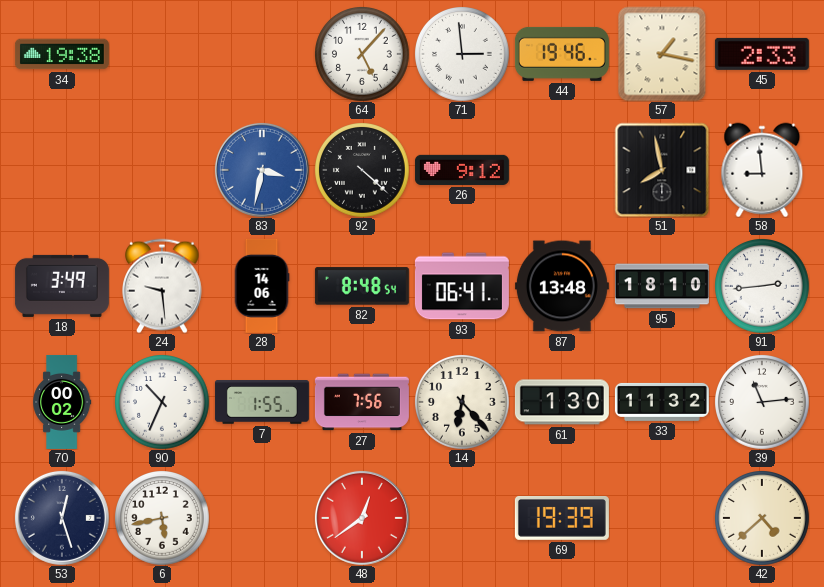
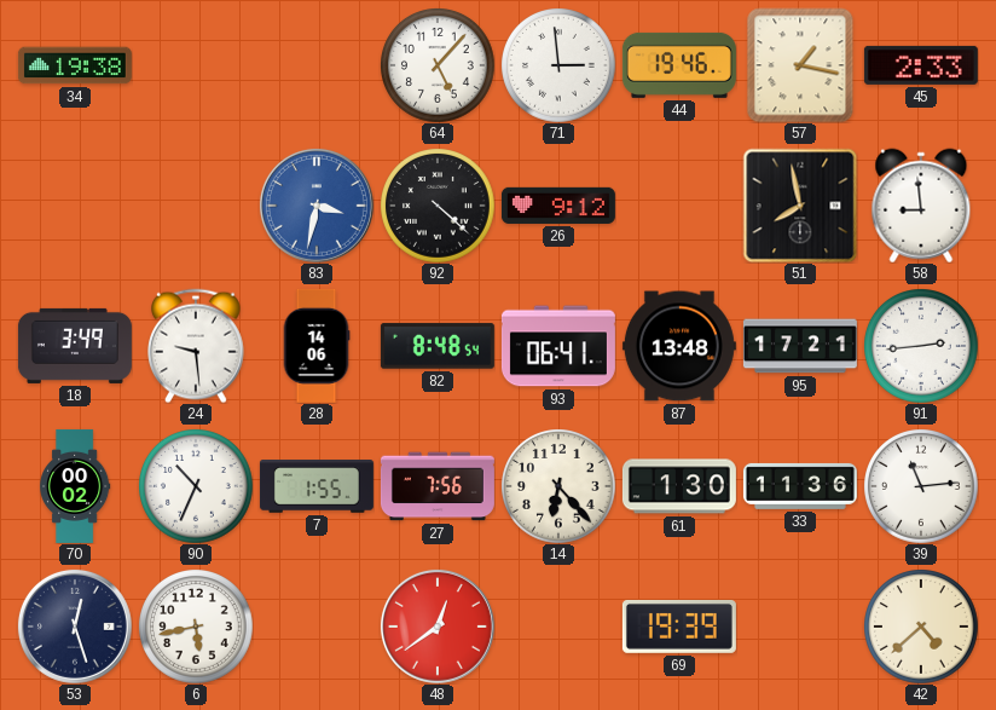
95: 18:10 -> 17:21
33: 11:32 -> 11:36
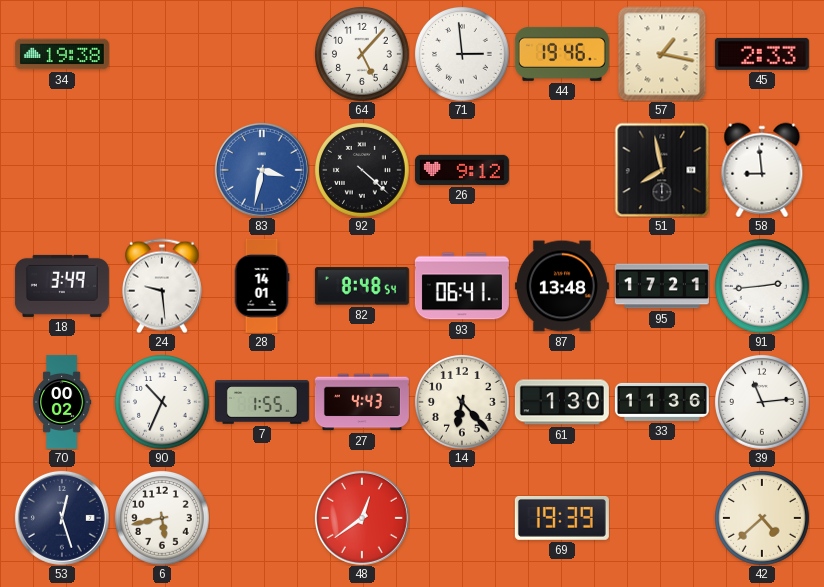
28: 14:06 -> 14:01
27: 7:56 -> 4:43
